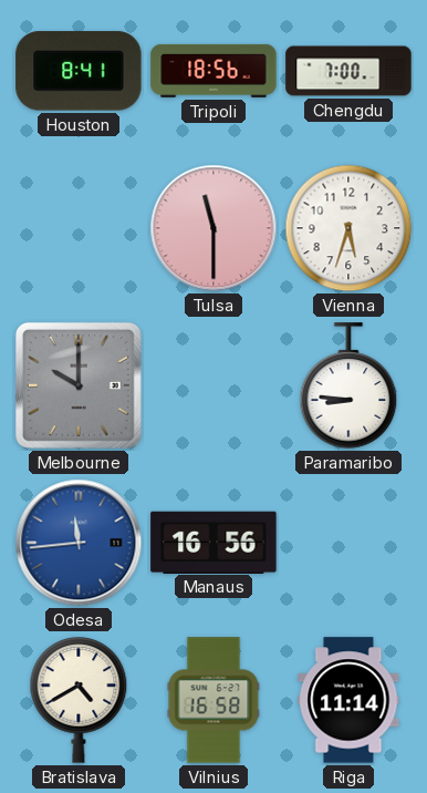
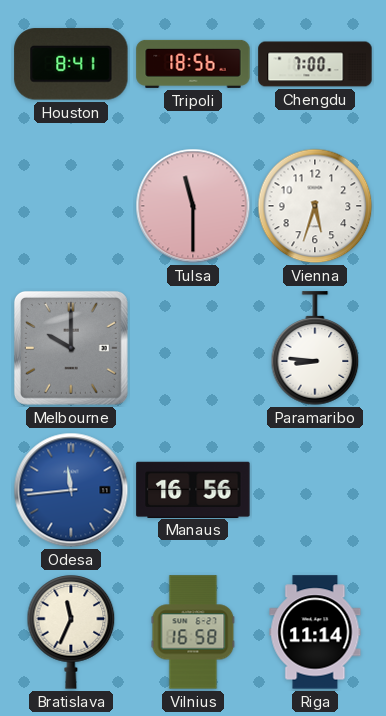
Bratislava: 4:40 -> 11:34
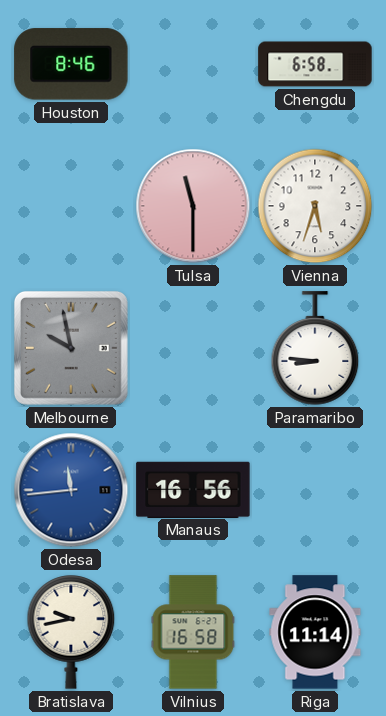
Houston: 8:41 -> 8:46
Tripoli: 18:56 -> none
Chengdu: 7:00 -> 6:58
Melbourne: 10:00 -> 9:58
Bratislava: 11:34 -> 9:43
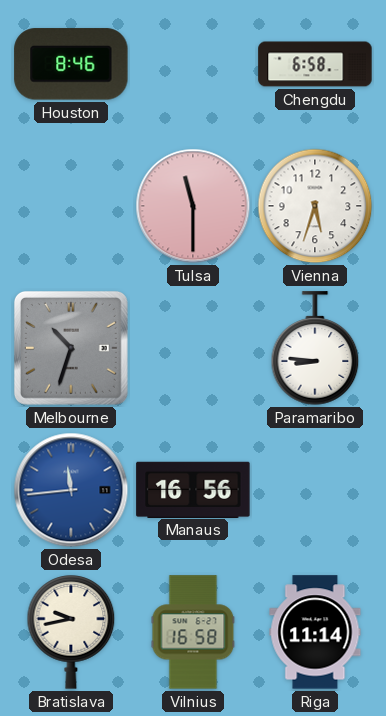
Melbourne: 9:58 -> 10:33
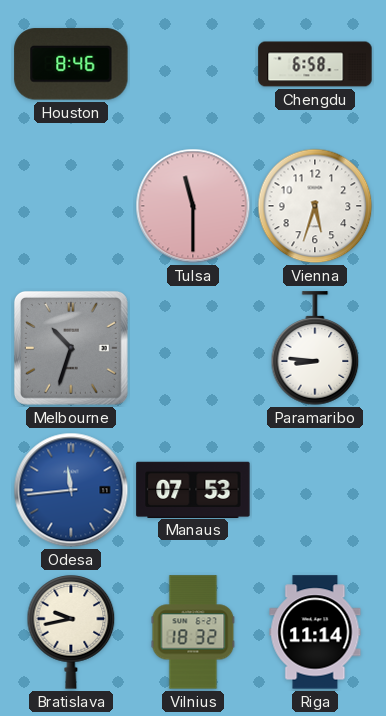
Manaus: 16:56 -> 07:53
Vilnius: 16:58 -> 18:32
